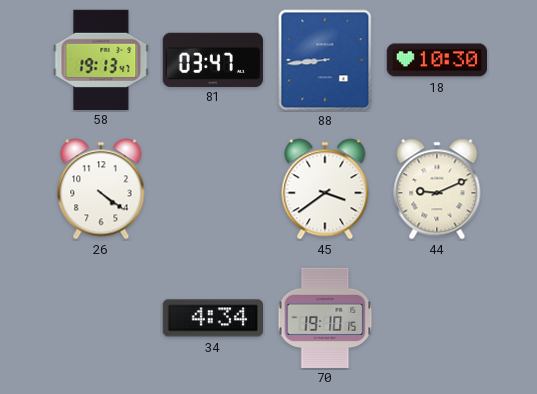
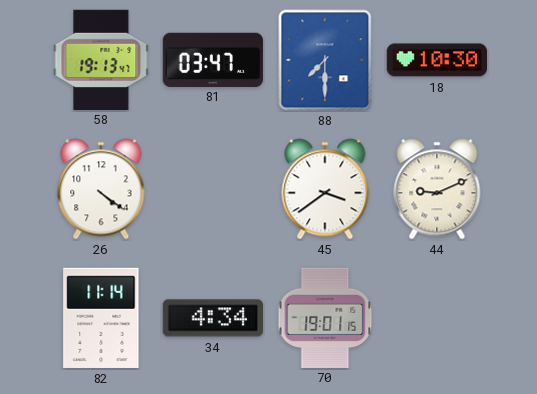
88: 8:44 -> 7:30
82: none -> 11:14
70: 19:10 -> 19:01
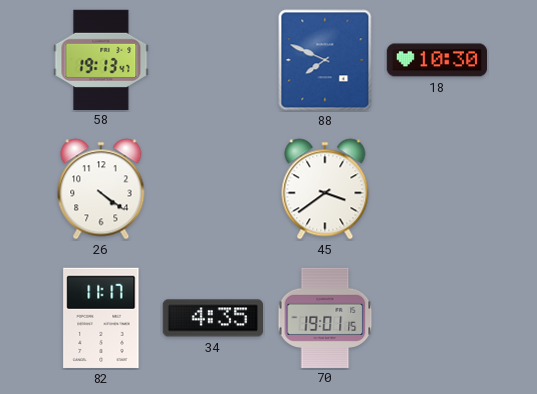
81: 03:47 -> none
88: 7:30 -> 7:49
44: 9:11 -> none
82: 11:14 -> 11:17
34: 4:34 -> 4:35
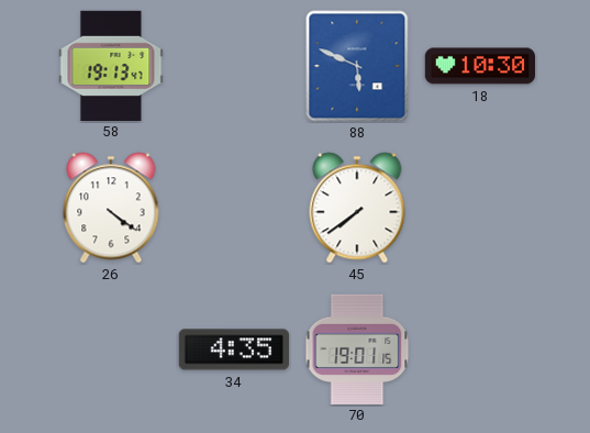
88: 7:49 -> 5:49
45: 3:39 -> 7:39
82: 11:17 -> none
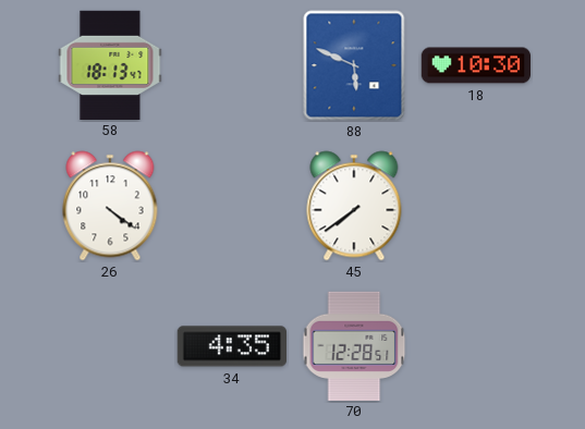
58: 19:13 -> 18:13
70: 19:01 -> 12:28
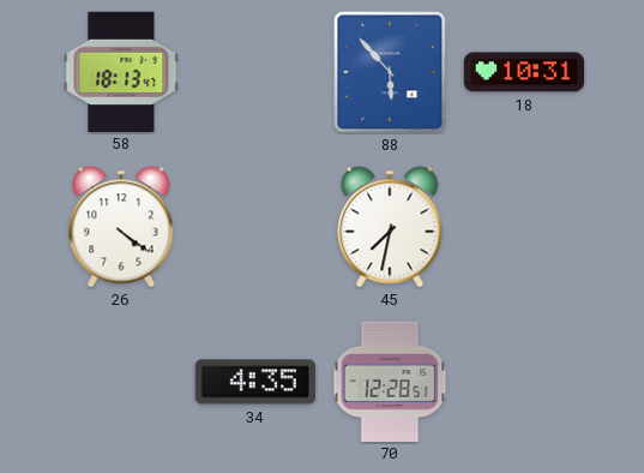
88: 5:49 -> 5:53
18: 10:30 -> 10:31
45: 7:39 -> 7:32
